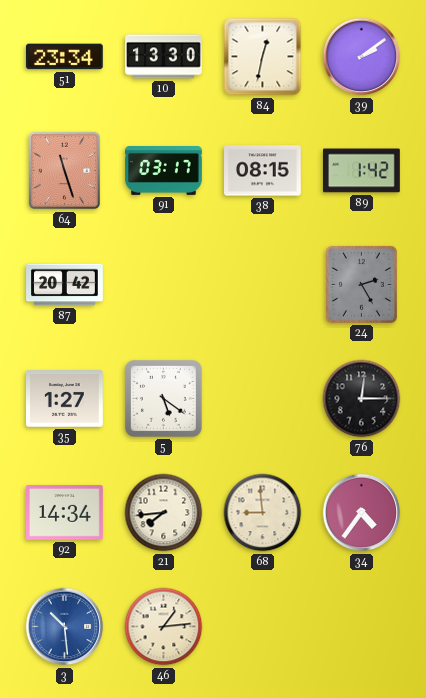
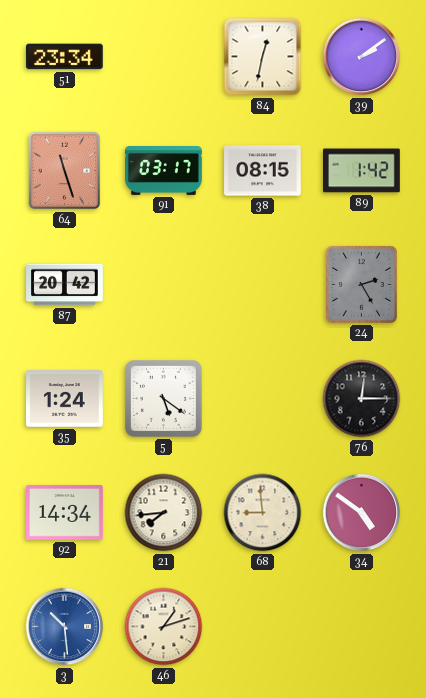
10: 13:30 -> none
35: 1:27 -> 1:24
34: 4:36 -> 4:51
46: 1:14 -> 1:12
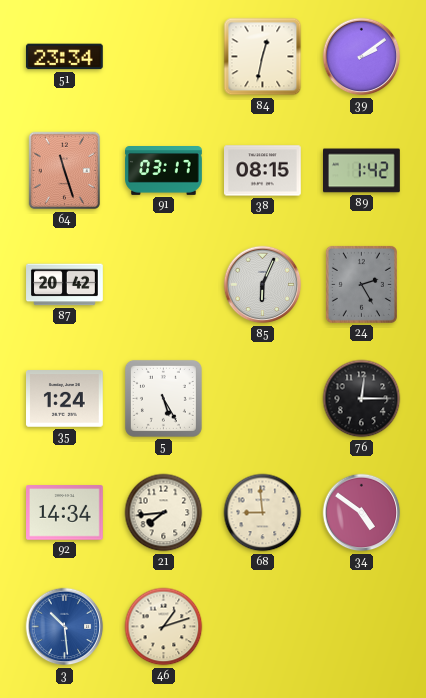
85: none -> 6:04
5: 5:21 -> 5:25
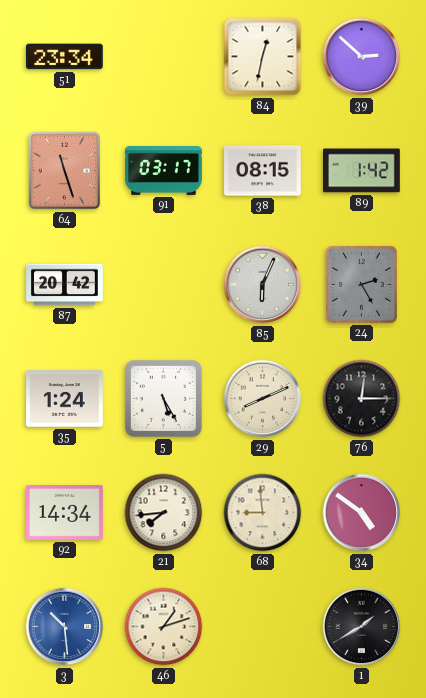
39: 2:09 -> 2:52
29: none -> 8:11
1: none -> 1:40
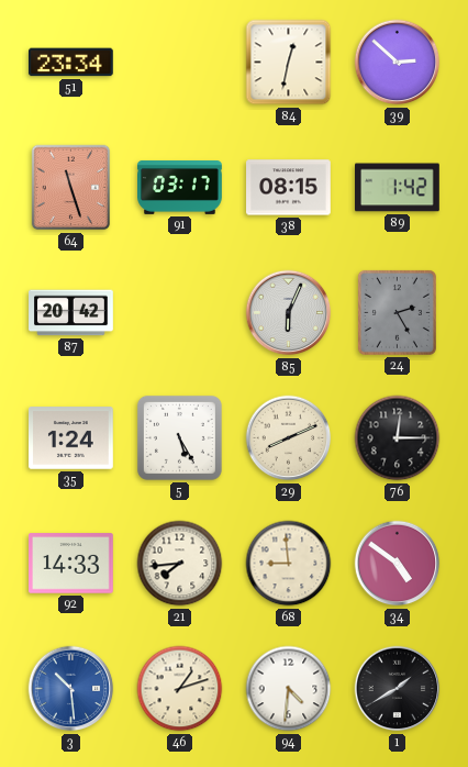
92: 14:34 -> 14:33
94: none -> 4:31
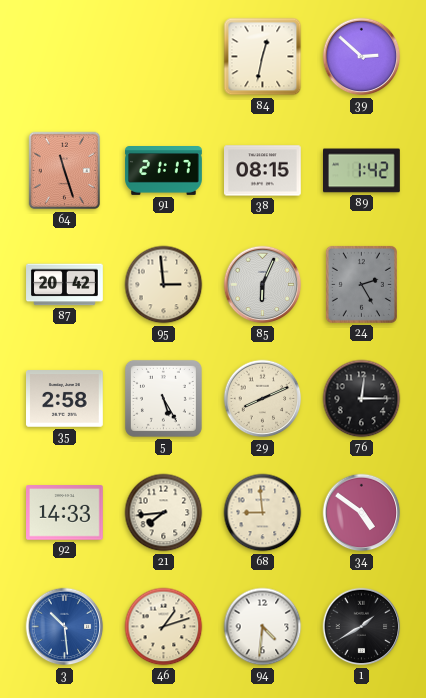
51: 23:34 -> none
91: 03:17 -> 21:17
95: none -> 2:59
35: 1:24 -> 2:58
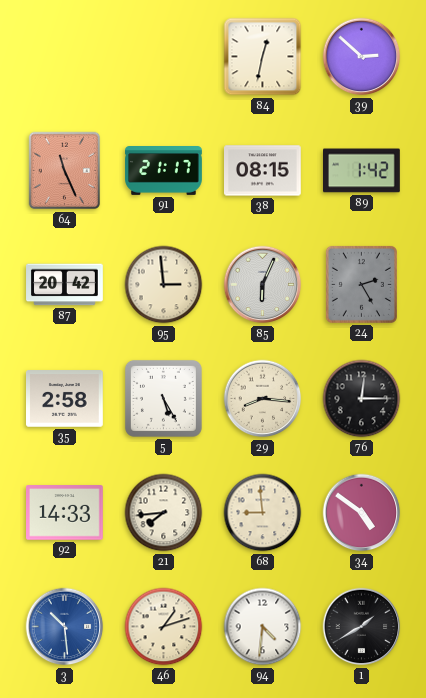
64: 11:27 -> 11:26
29: 8:11 -> 8:16
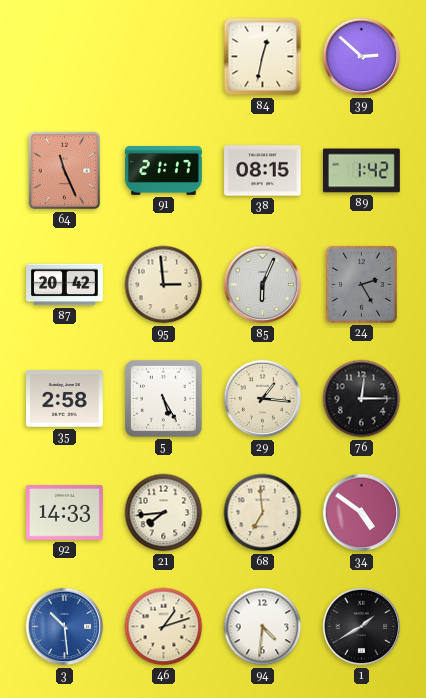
29: 8:16 -> 1:16
68: 8:59 -> 6:59
